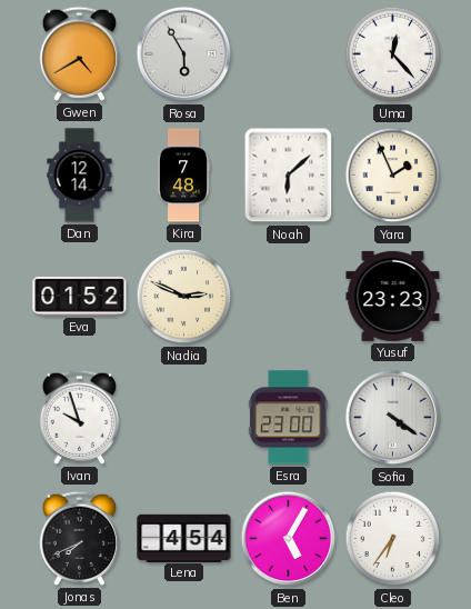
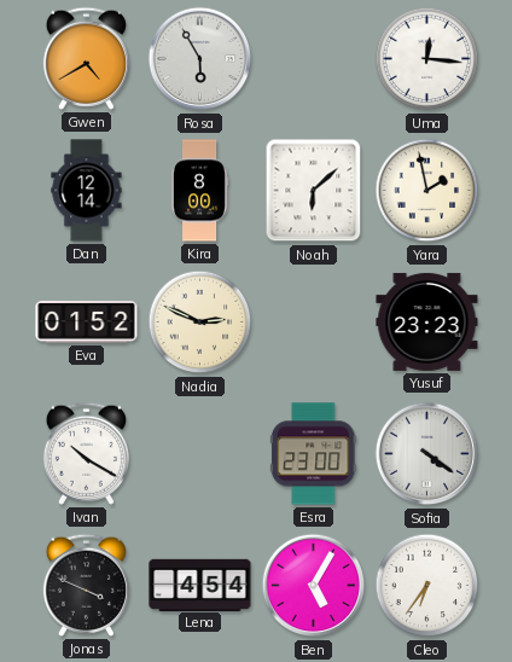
Uma: 12:23 -> 12:16
Kira: 7:48 -> 8:00
Yara: 1:56 -> 1:58
Ivan: 9:57 -> 10:20
Jonas: 7:41 -> 3:49
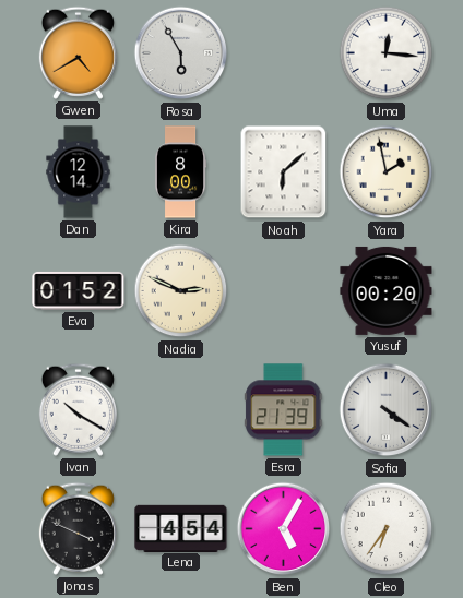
Yusuf: 23:23 -> 00:20
Esra: 23:00 -> 21:39
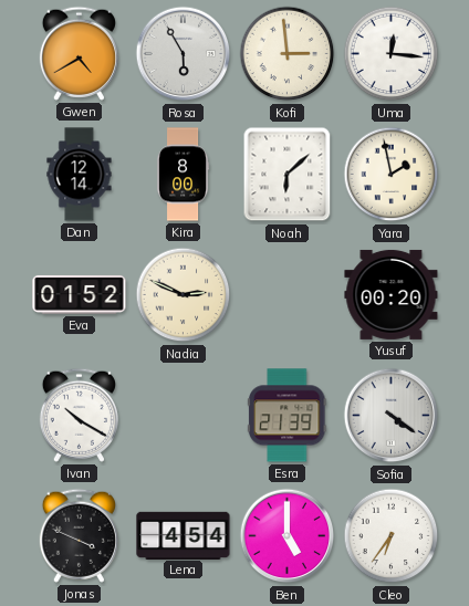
Kofi: none -> 2:59
Ben: 5:05 -> 5:00
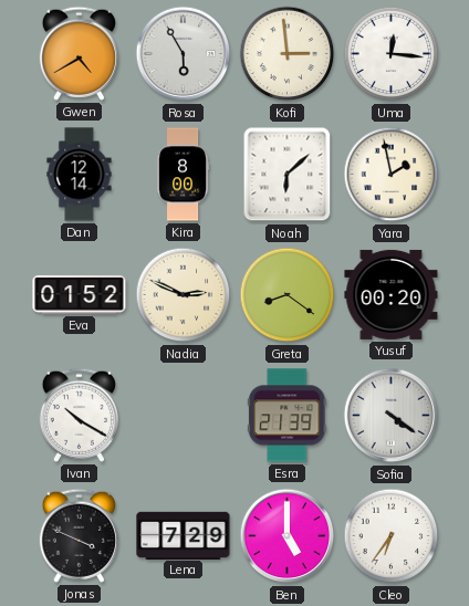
Greta: none -> 8:21
Lena: 4:54 -> 7:29
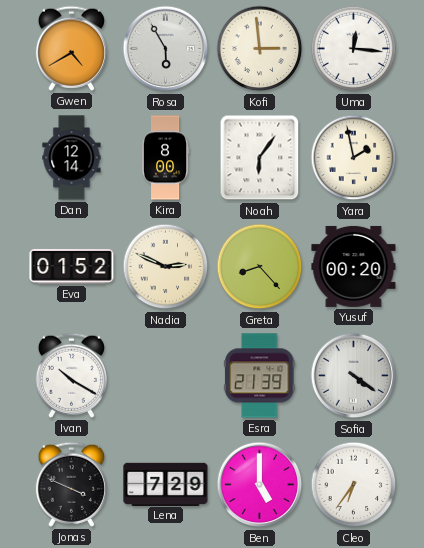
Noah: 6:08 -> 6:06
Greta: 8:21 -> 8:23
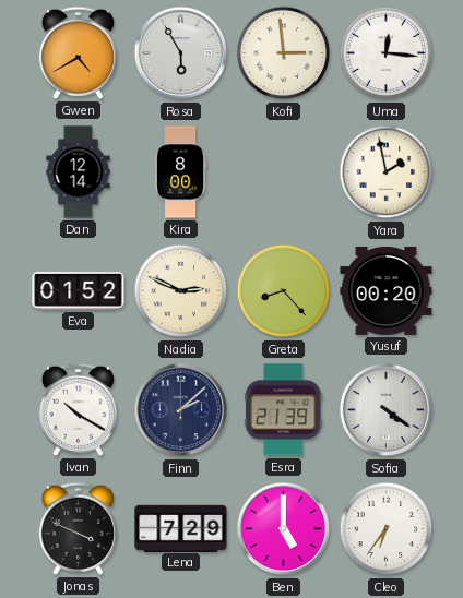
Noah: 6:06 -> none
Finn: none -> 2:08
